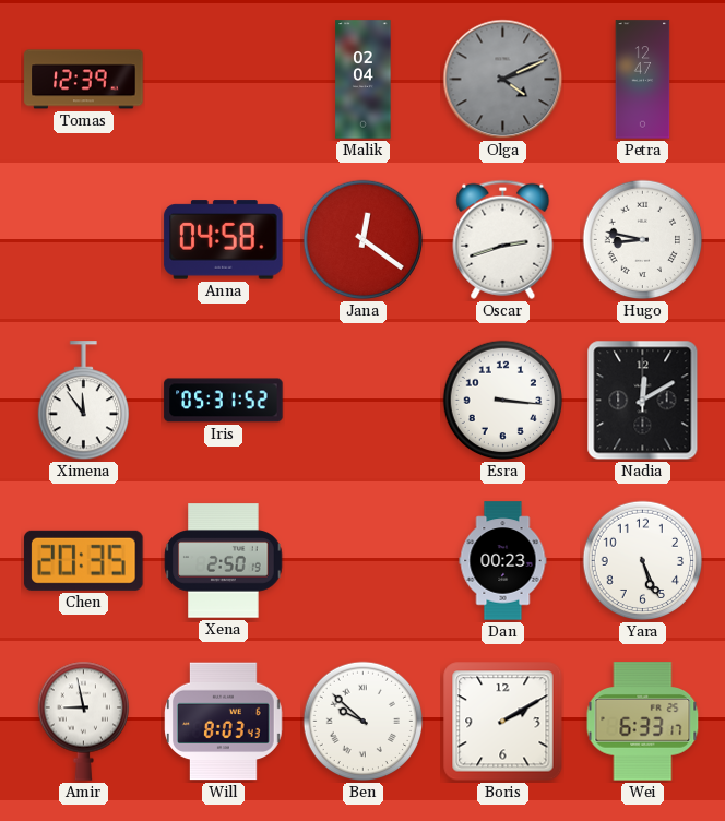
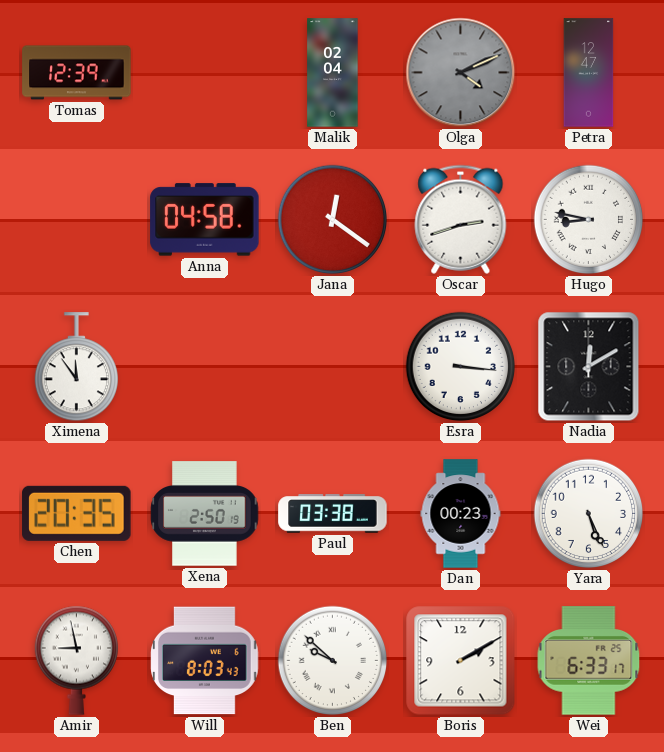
Iris: 05:31 -> none
Paul: none -> 03:38
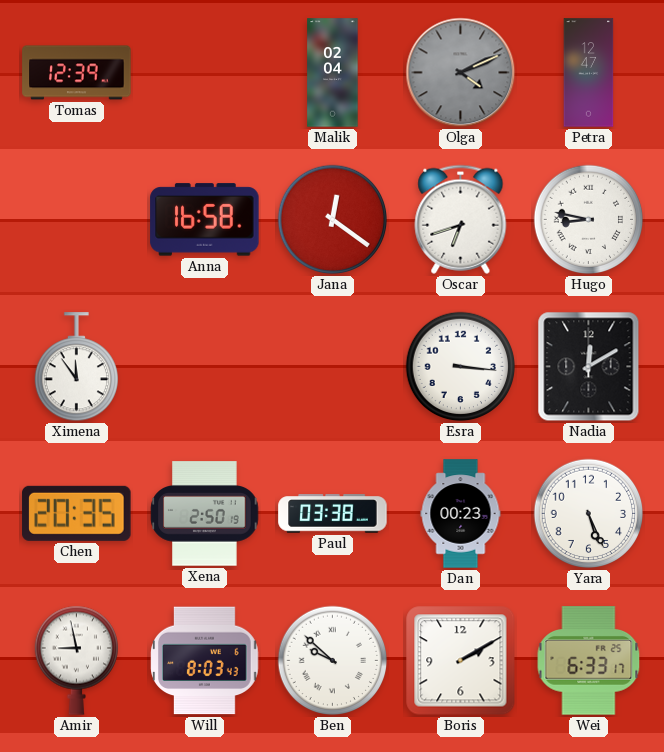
Anna: 04:58 -> 16:58
Oscar: 2:42 -> 6:42
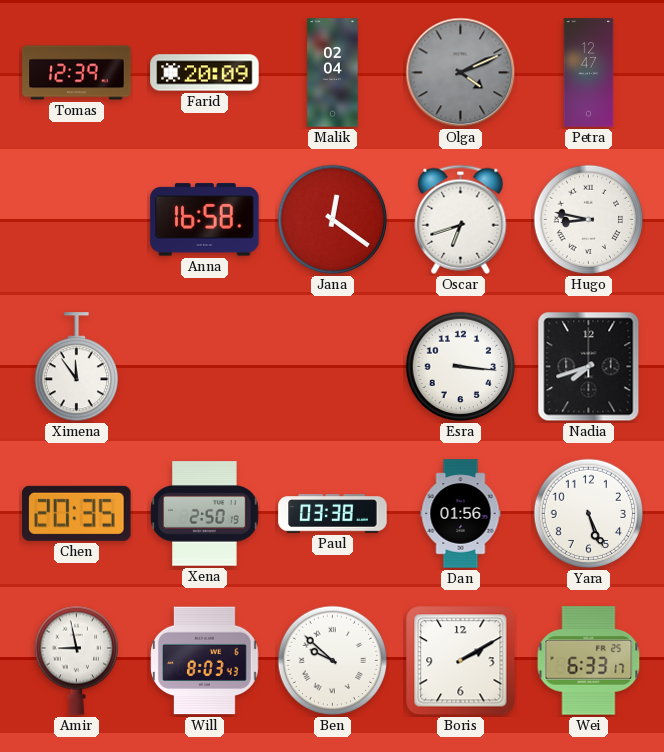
Farid: none -> 20:09
Nadia: 12:10 -> 7:42
Dan: 00:23 -> 01:56
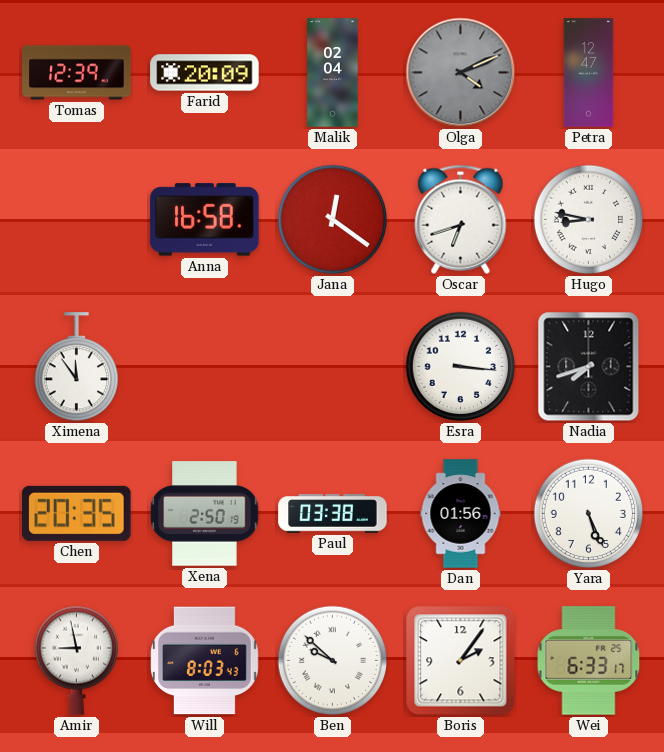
Boris: 2:10 -> 2:06
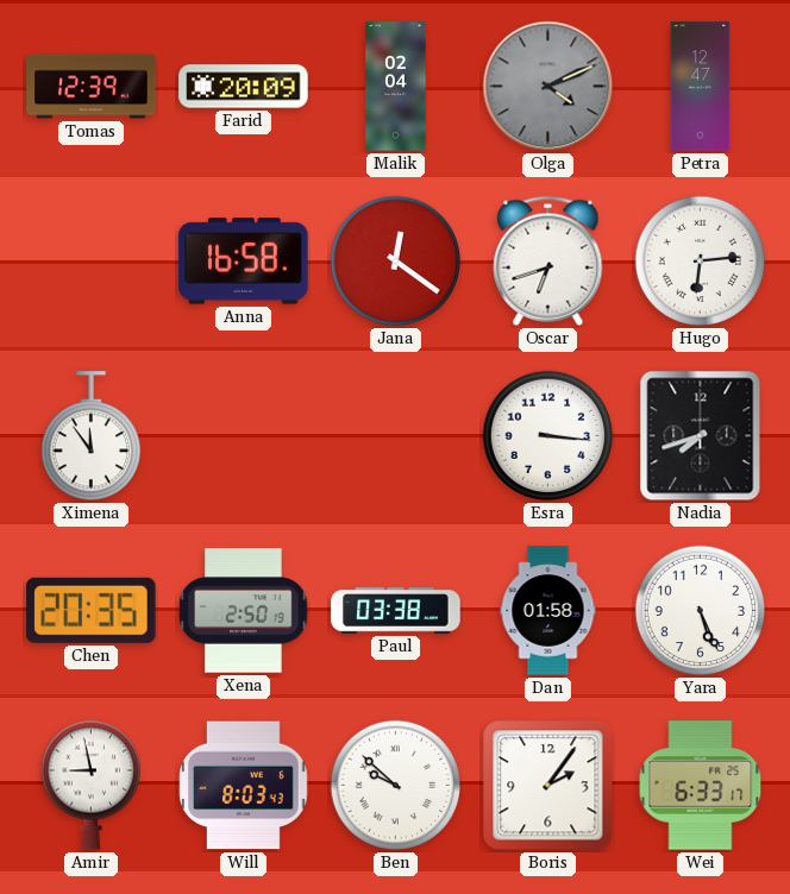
Hugo: 8:47 -> 6:14
Dan: 01:56 -> 01:58
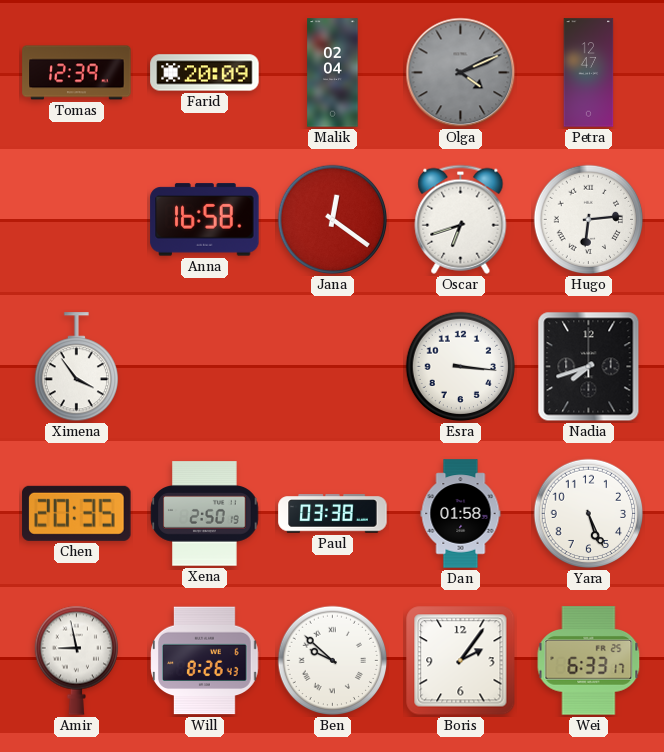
Ximena: 11:54 -> 3:54
Will: 8:03 -> 8:26
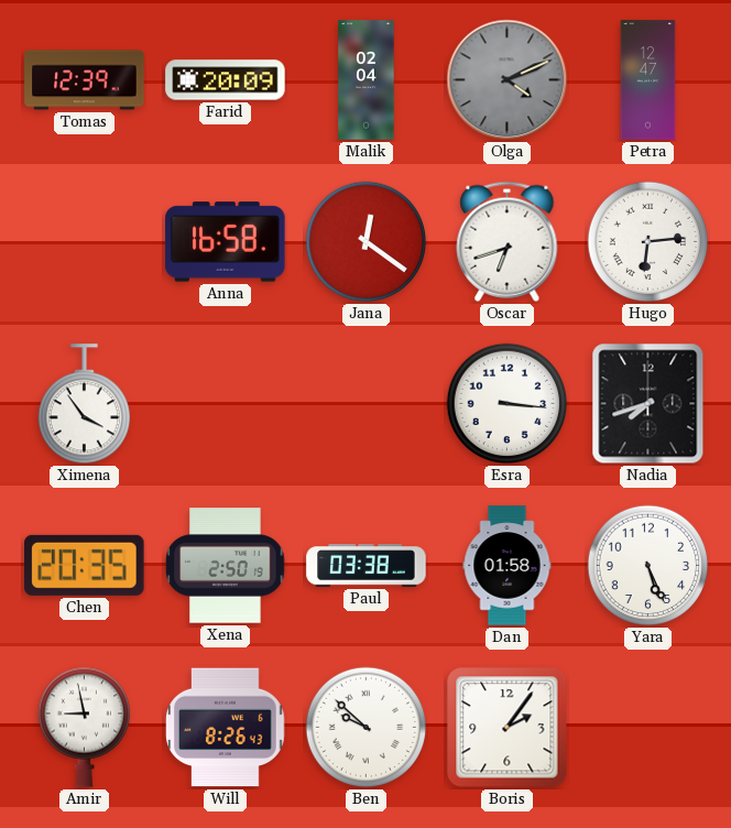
Wei: 6:33 -> none
